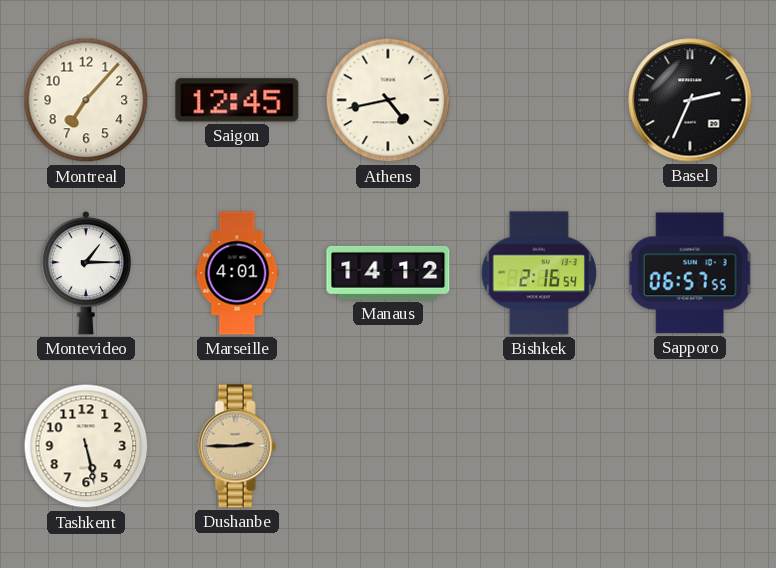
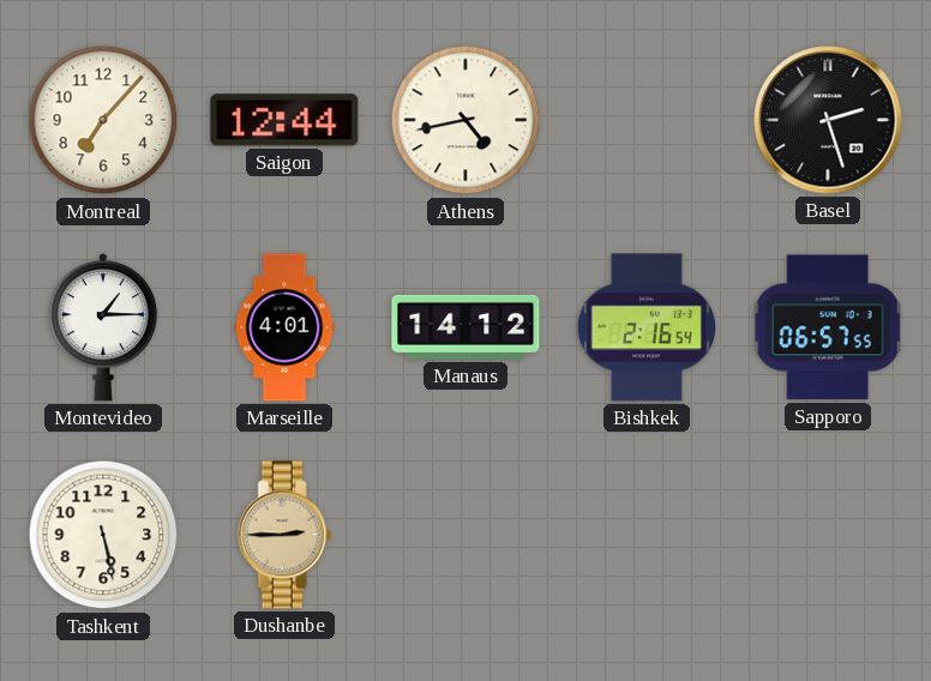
Saigon: 12:45 -> 12:44
Basel: 2:34 -> 2:27
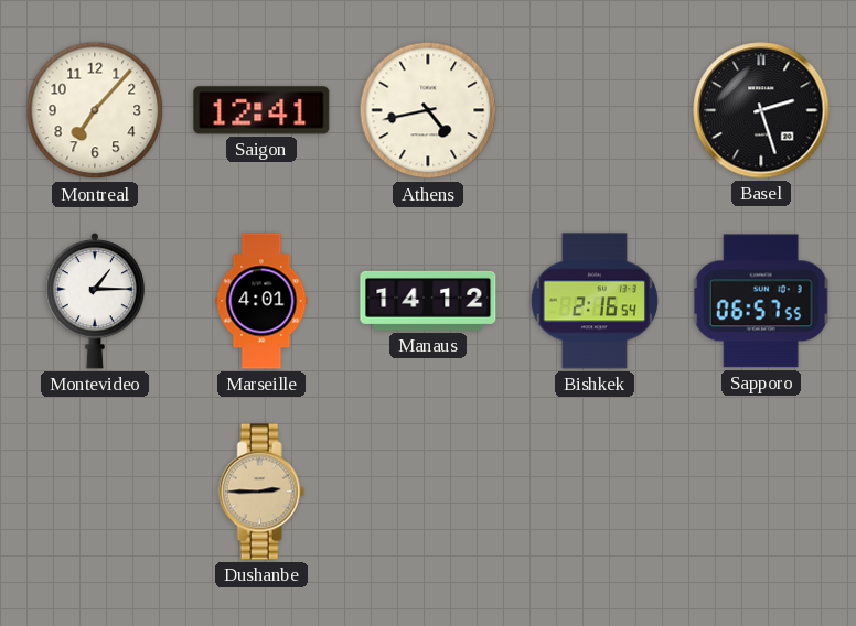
Saigon: 12:44 -> 12:41
Tashkent: 5:28 -> none
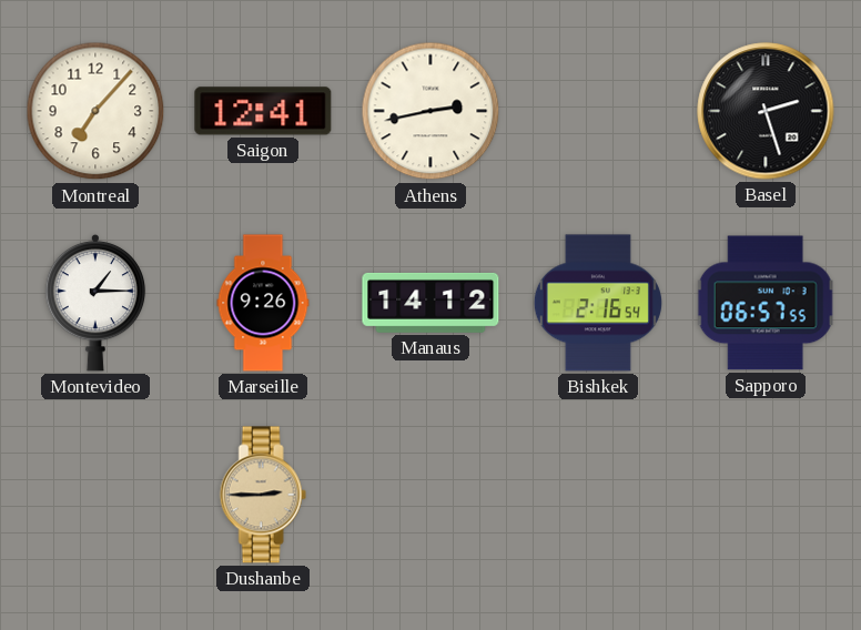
Athens: 4:43 -> 2:43
Marseille: 4:01 -> 9:26
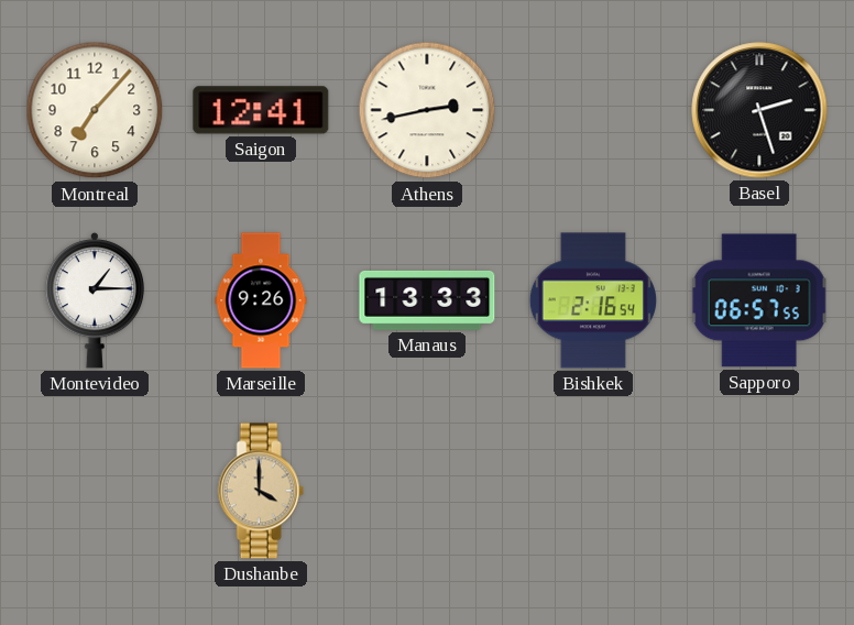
Manaus: 14:12 -> 13:33
Dushanbe: 2:45 -> 4:00
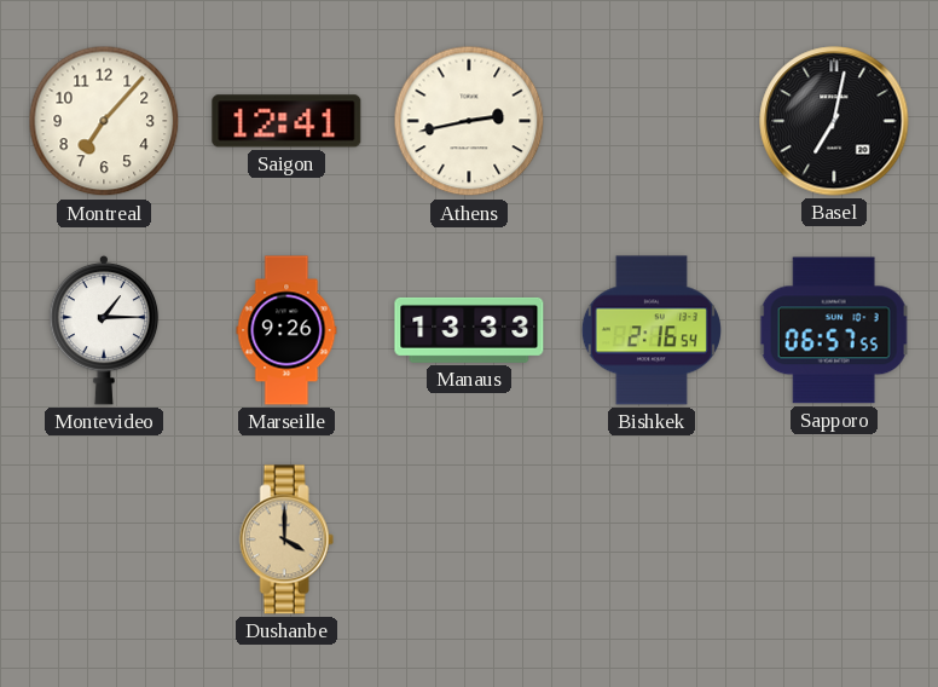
Basel: 2:27 -> 7:02
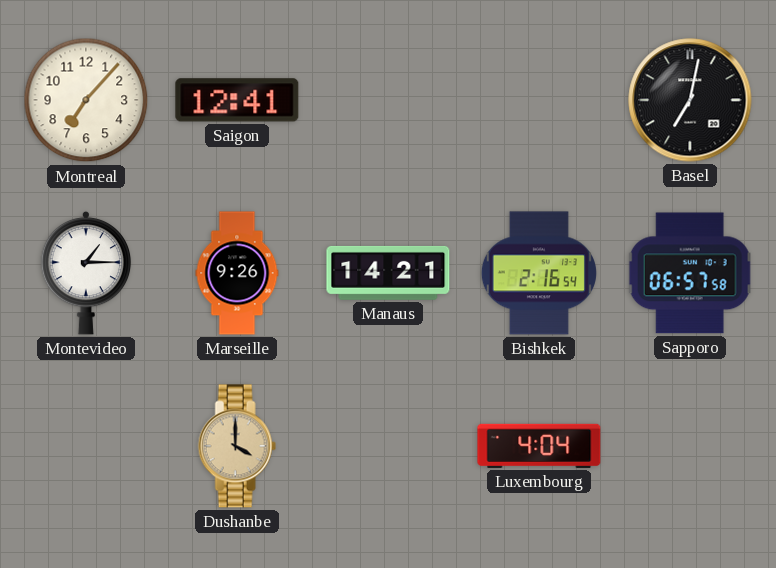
Athens: 2:43 -> none
Manaus: 13:33 -> 14:21
Sapporo: 06:57:55 -> 06:57:58
Luxembourg: none -> 4:04
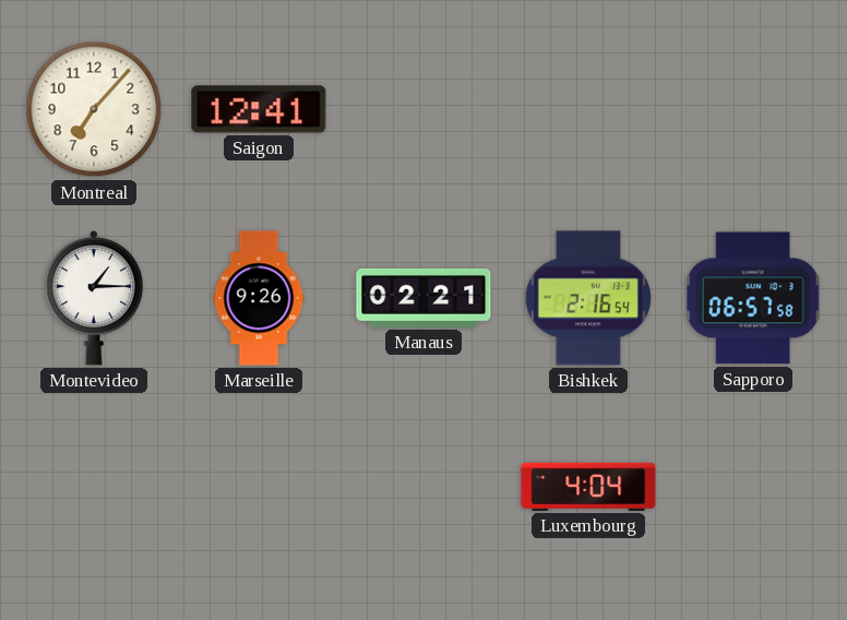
Basel: 7:02 -> none
Manaus: 14:21 -> 02:21
Dushanbe: 4:00 -> none
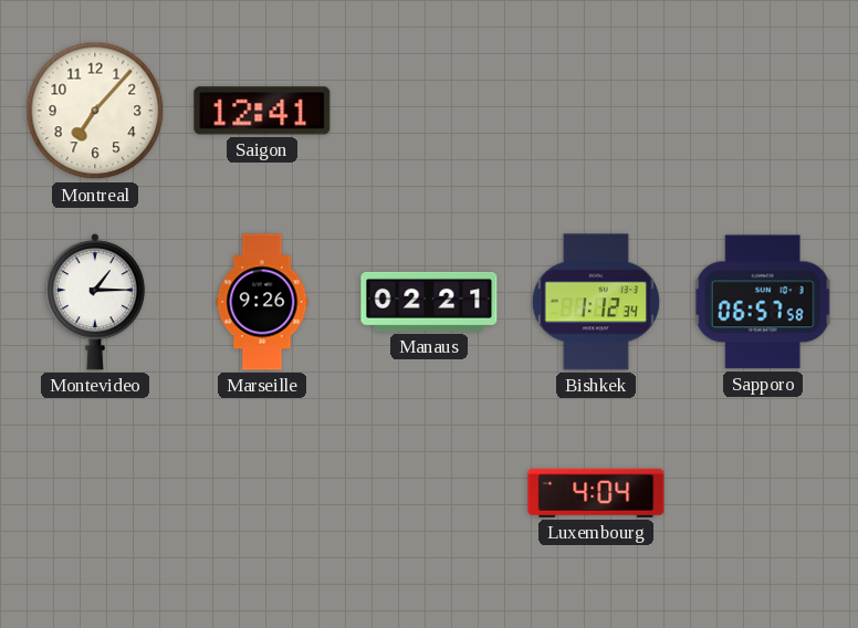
Bishkek: 2:16 -> 1:12
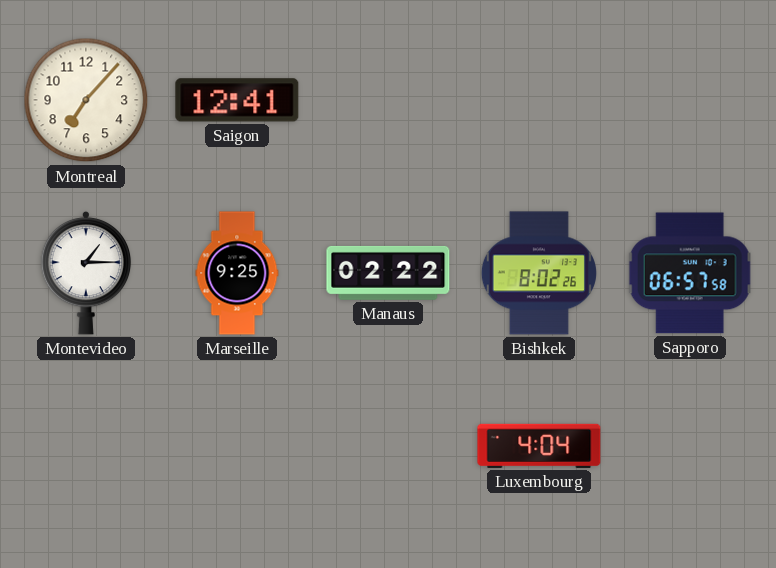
Marseille: 9:26 -> 9:25
Manaus: 02:21 -> 02:22
Bishkek: 1:12 -> 8:02
